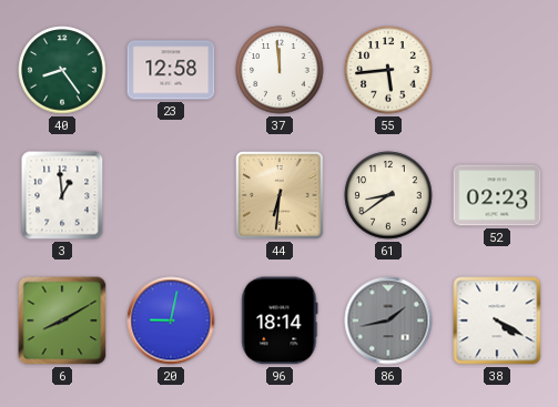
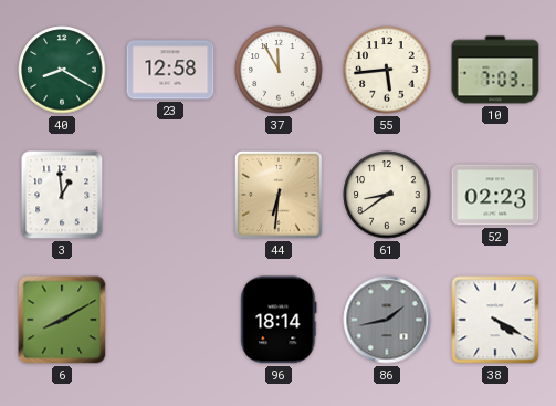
40: 8:24 -> 8:20
37: 11:59 -> 11:55
10: none -> 7:03
20: 9:02 -> none
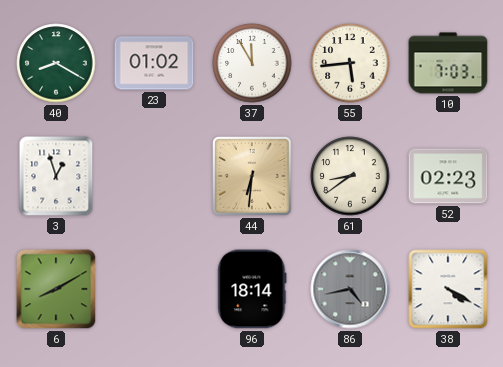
23: 12:58 -> 01:02
3: 12:59 -> 12:57
86: 1:43 -> 4:43
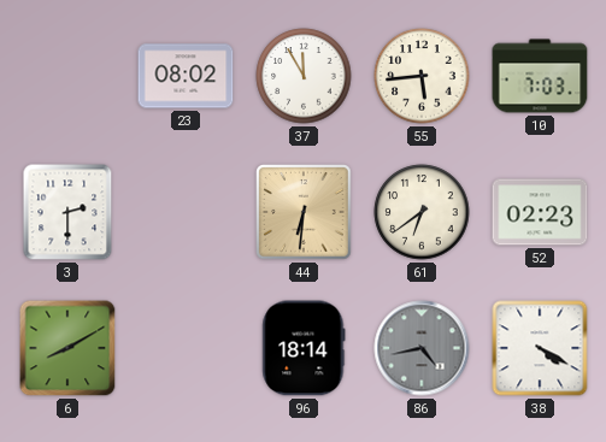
40: 8:20 -> none
23: 01:02 -> 08:02
3: 12:57 -> 2:30
61: 8:39 -> 6:39
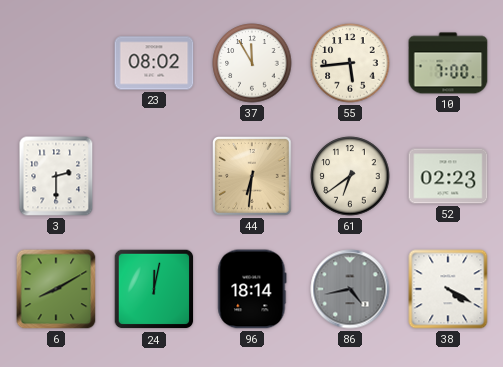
10: 7:03 -> 7:00
24: none -> 12:02
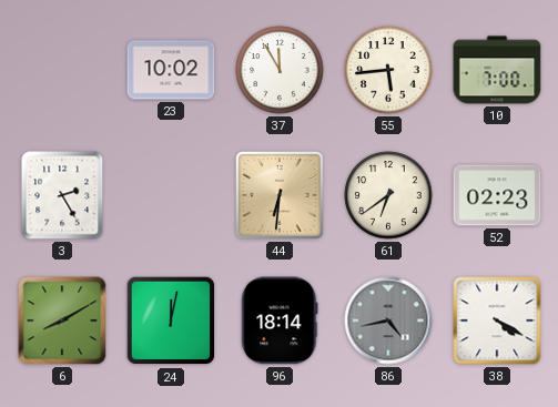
23: 08:02 -> 10:02
3: 2:30 -> 2:25
